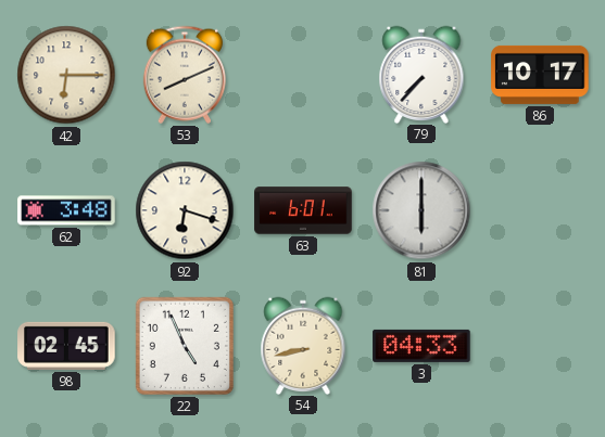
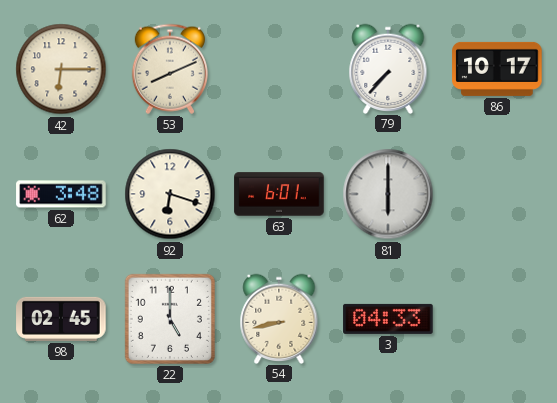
22: 4:56 -> 5:00
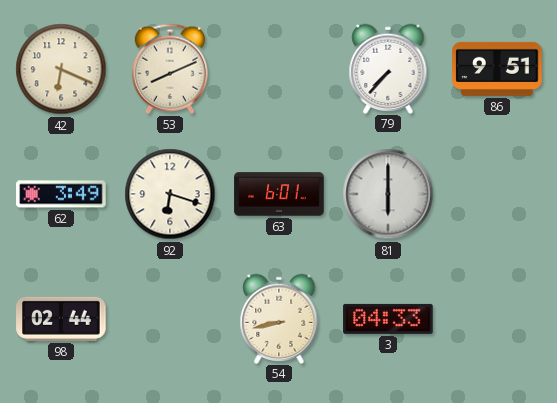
42: 6:15 -> 6:19
86: 10:17 -> 9:51
62: 3:48 -> 3:49
98: 02:45 -> 02:44
22: 5:00 -> none
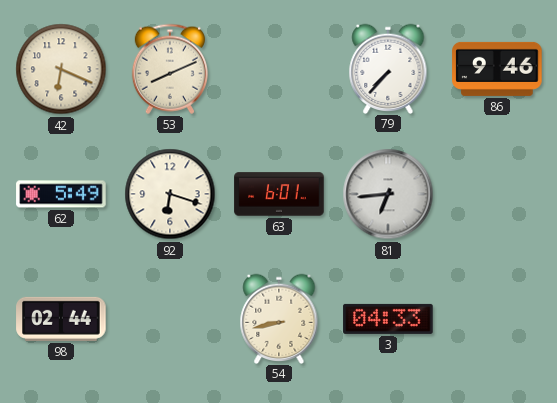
86: 9:51 -> 9:46
62: 3:49 -> 5:49
81: 6:00 -> 6:44
